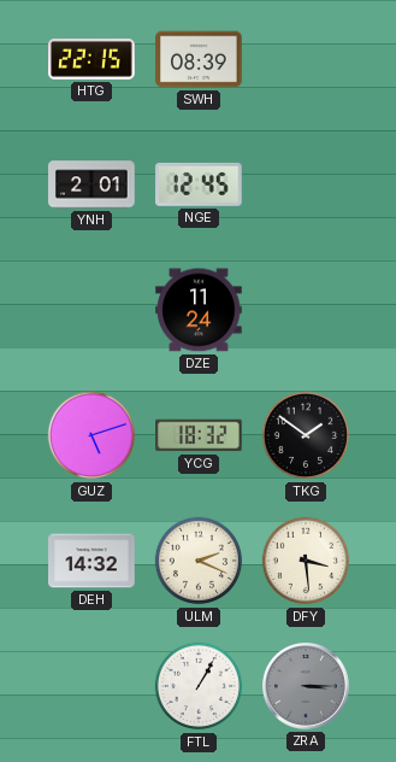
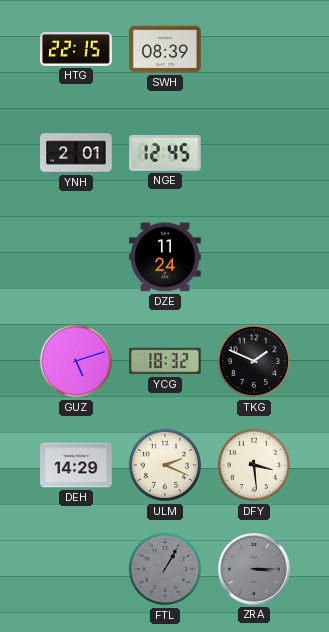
TKG: 1:51 -> 1:49
DEH: 14:32 -> 14:29
FTL dial: white -> grey
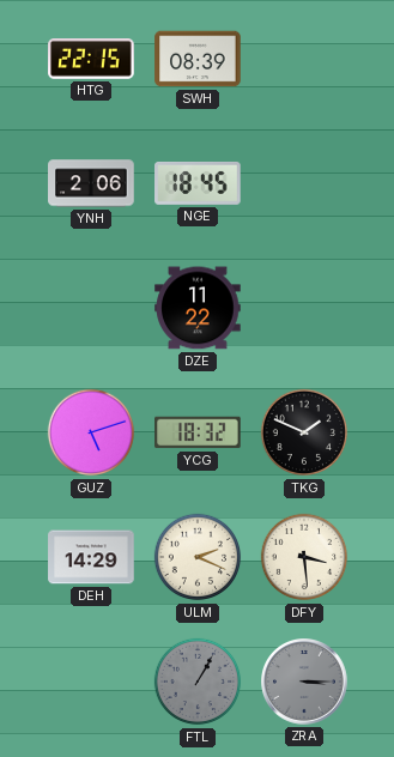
YNH: 2:01 -> 2:06
NGE: 12:45 -> 18:45
DZE: 11:24 -> 11:22
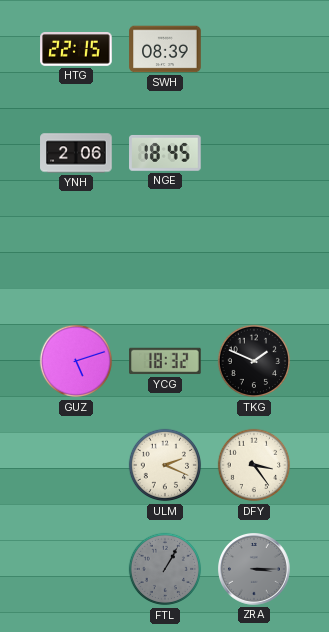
DZE: 11:22 -> none
DEH: 14:29 -> none
DFY: 3:29 -> 3:24
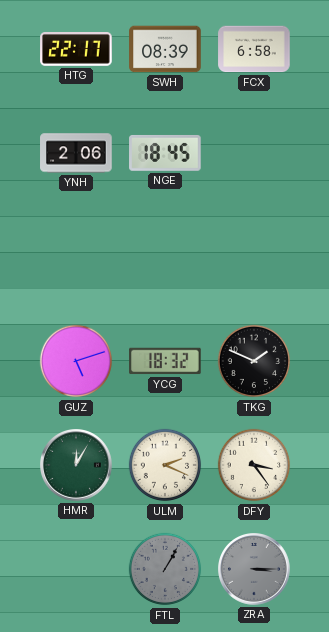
HTG: 22:15 -> 22:17
FCX: none -> 6:58
HMR: none -> 12:05
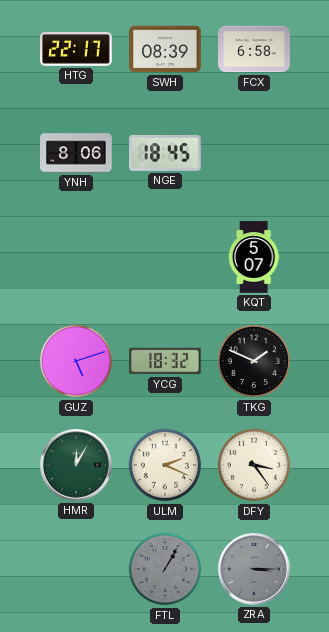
YNH: 2:06 -> 8:06
KQT: none -> 5:07
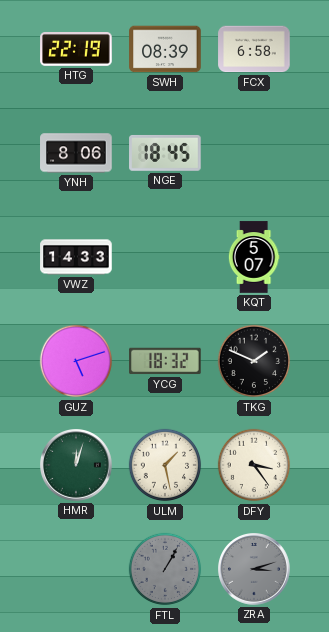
HTG: 22:17 -> 22:19
VWZ: none -> 14:33
HMR: 12:05 -> 12:03
ULM: 2:19 -> 1:28
ZRA: 3:15 -> 3:12
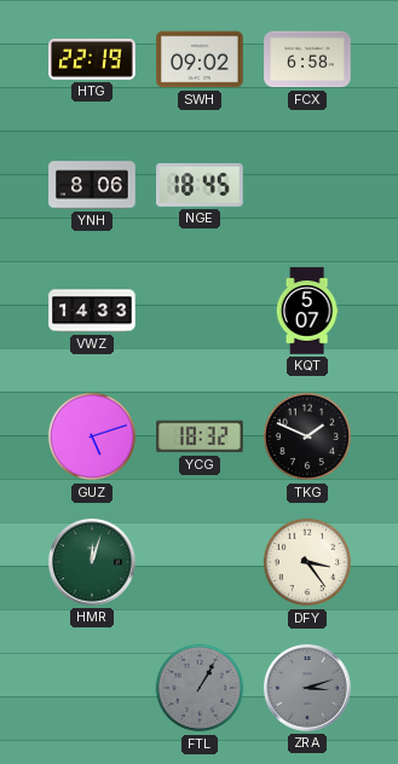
SWH: 08:39 -> 09:02
ULM: 1:28 -> none
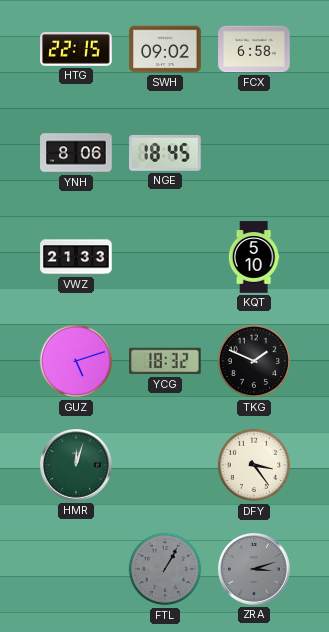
HTG: 22:19 -> 22:15
VWZ: 14:33 -> 21:33
KQT: 5:07 -> 5:10
